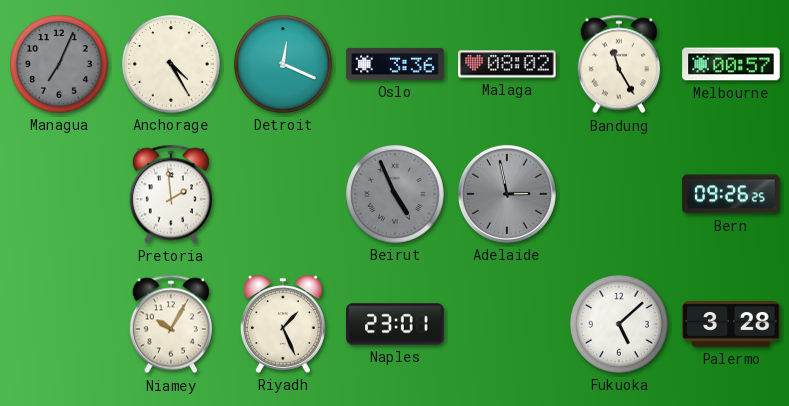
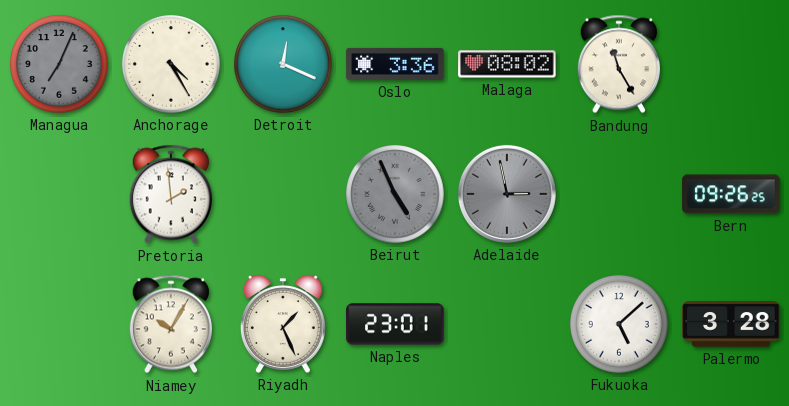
Melbourne: 00:57 -> none
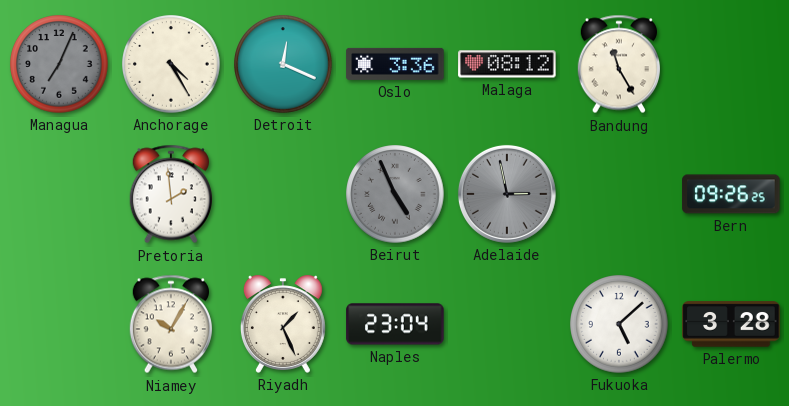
Malaga: 08:02 -> 08:12
Naples: 23:01 -> 23:04
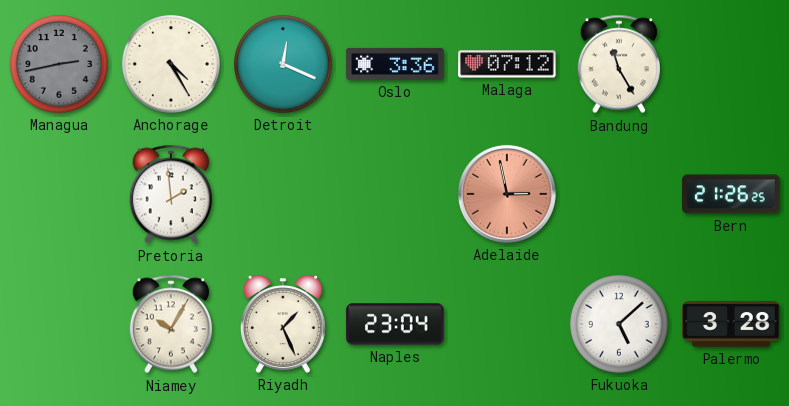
Managua: 7:04 -> 2:43
Malaga: 08:12 -> 07:12
Beirut: 4:56 -> none
Adelaide dial: grey -> salmon
Bern: 09:26 -> 21:26
